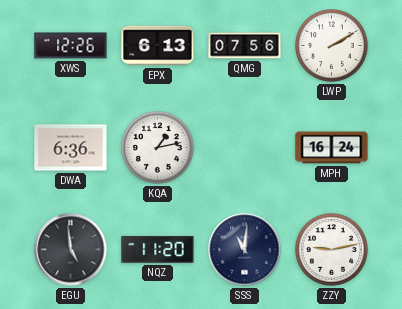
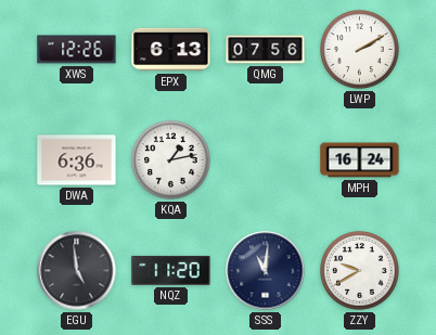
ZZY: 9:13 -> 9:40
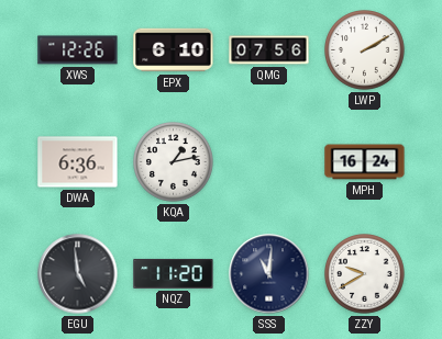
EPX: 6:13 -> 6:10
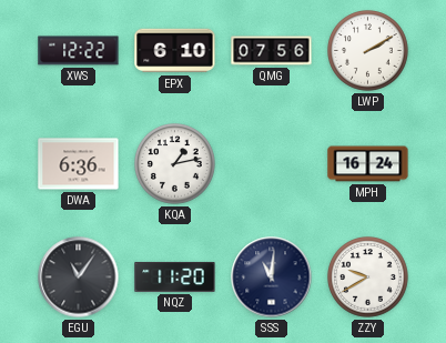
XWS: 12:26 -> 12:22
EGU: 4:59 -> 11:06
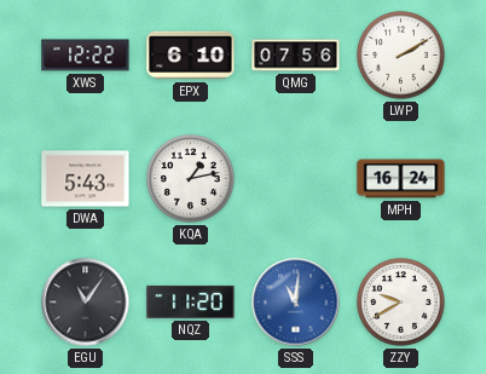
DWA: 6:36 -> 5:43
SSS dial: navy -> blue
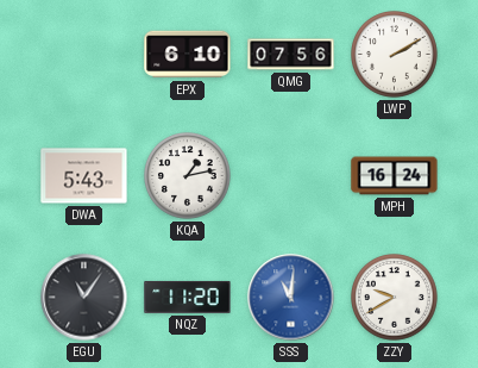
XWS: 12:22 -> none
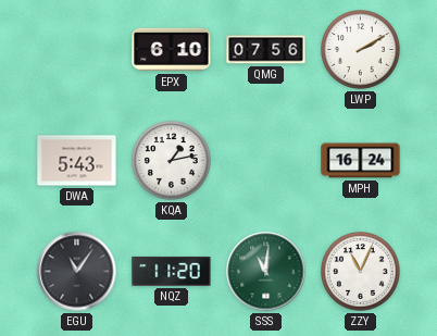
SSS dial: blue -> green
ZZY: 9:40 -> 11:04
